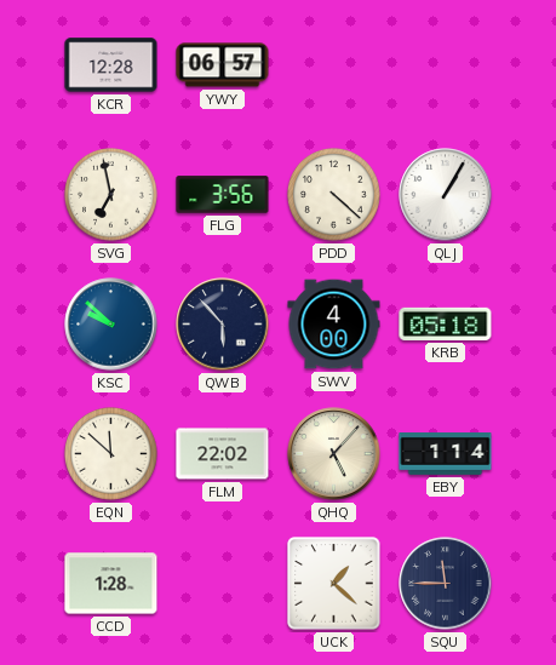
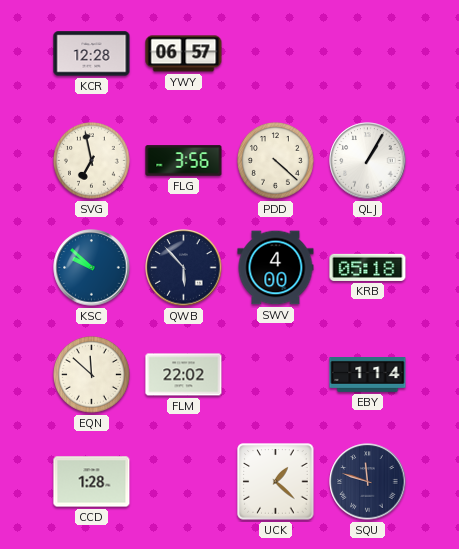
QHQ: 5:07 -> none
SQU: 11:45 -> 11:48
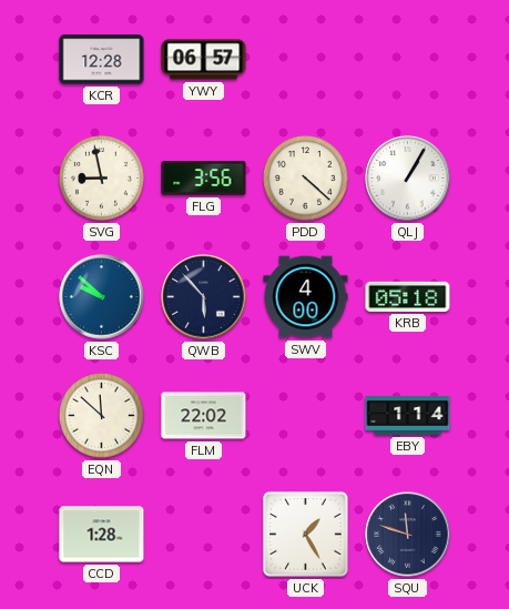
SVG: 6:58 -> 8:58
UCK: 1:22 -> 1:25
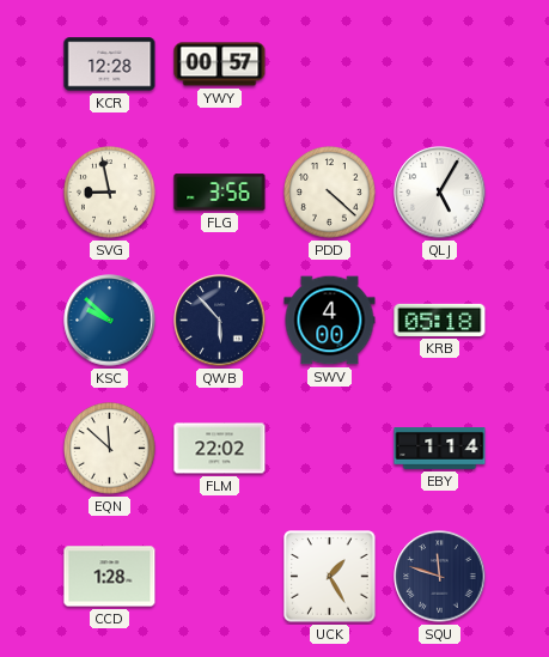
YWY: 06:57 -> 00:57
QLJ: 1:05 -> 5:05
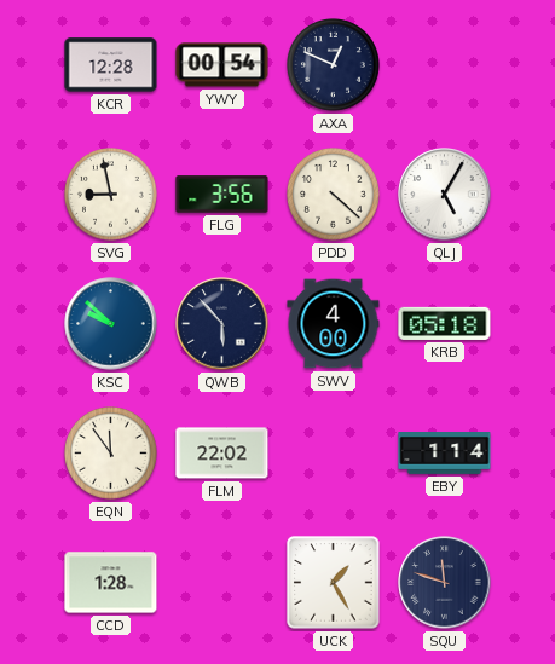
YWY: 00:57 -> 00:54
AXA: none -> 12:49
EQN: 11:52 -> 11:54
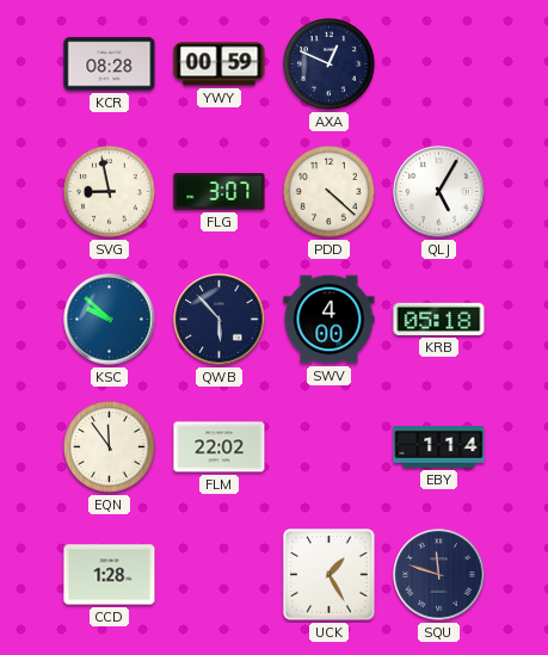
KCR: 12:28 -> 08:28
YWY: 00:54 -> 00:59
FLG: 3:56 -> 3:07
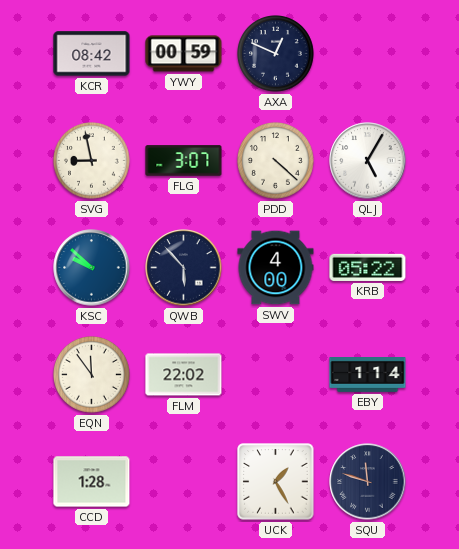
KCR: 08:28 -> 08:42
KRB: 05:18 -> 05:22
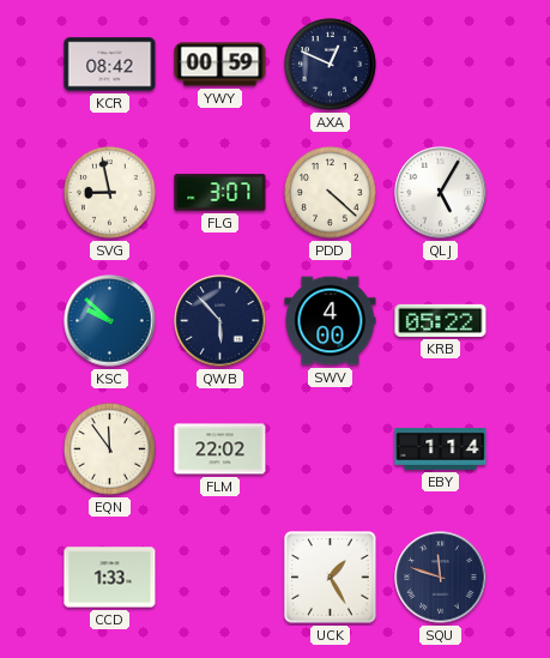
CCD: 1:28 -> 1:33
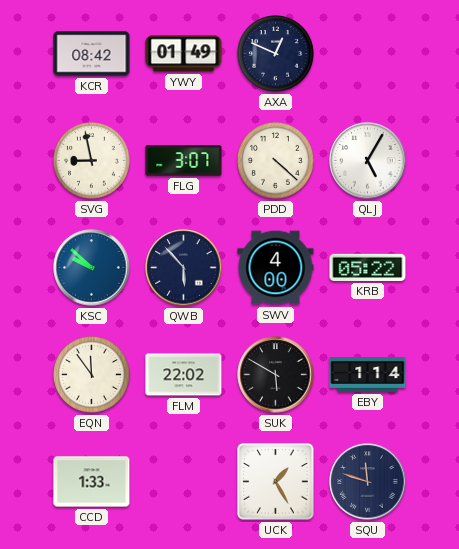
YWY: 00:59 -> 01:49
SUK: none -> 5:50
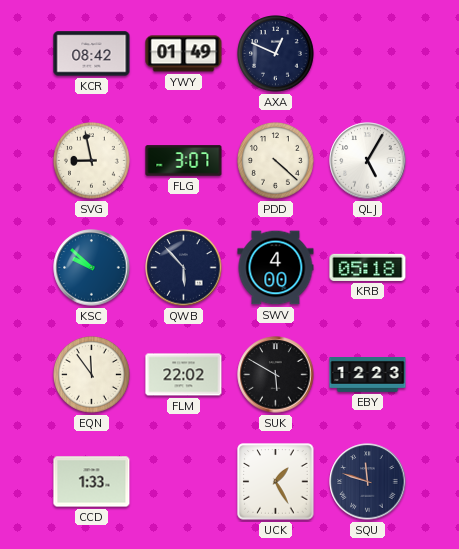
KRB: 05:22 -> 05:18
EBY: 1:14 -> 12:23
